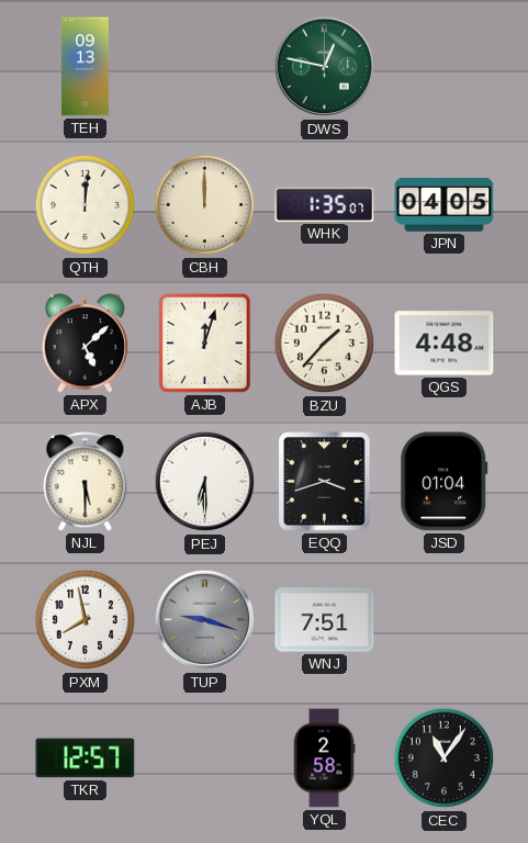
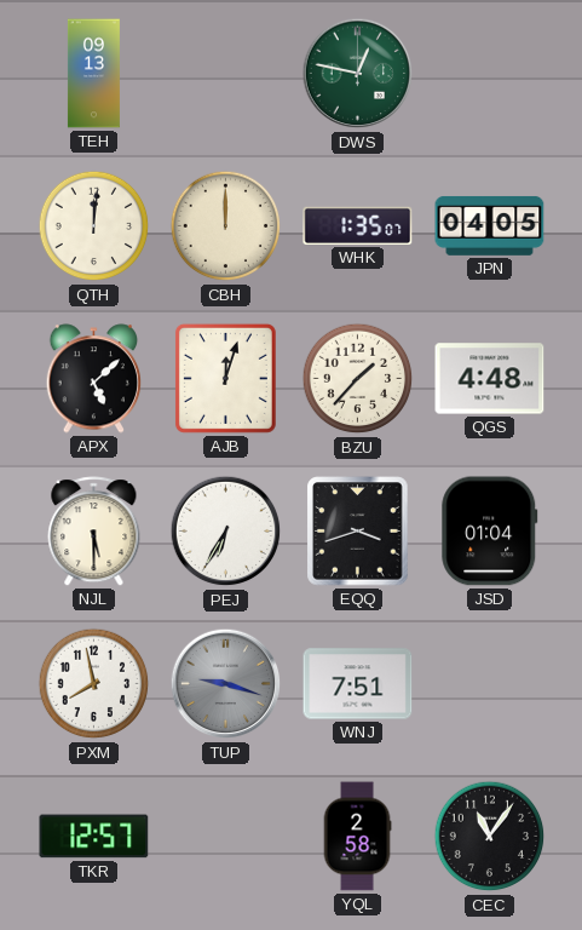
PEJ: 6:30 -> 6:35
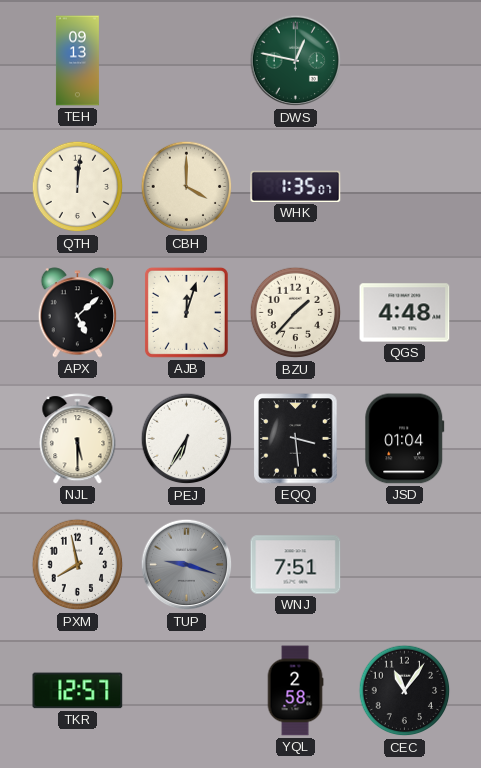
CBH: 12:00 -> 4:00
JPN: 04:05 -> none
EQQ: 3:42 -> 3:29
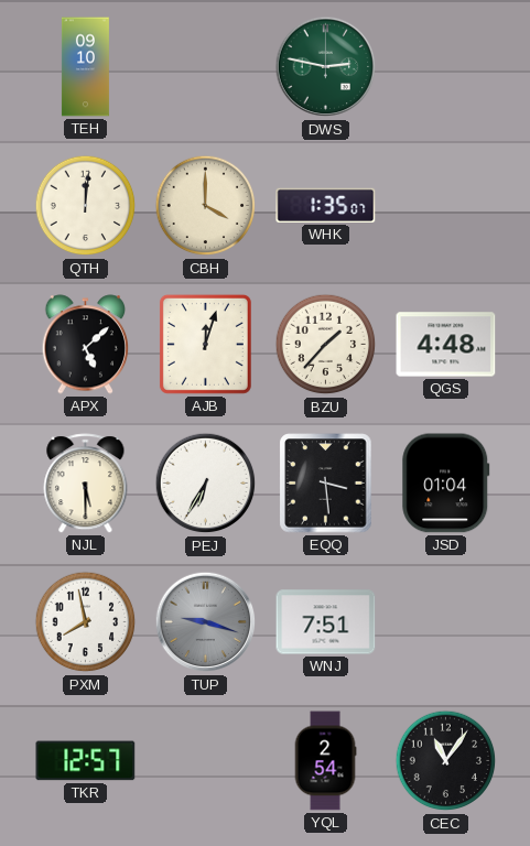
TEH: 09:13 -> 09:10
DWS: 12:47 -> 2:47
YQL: 2:58 -> 2:54
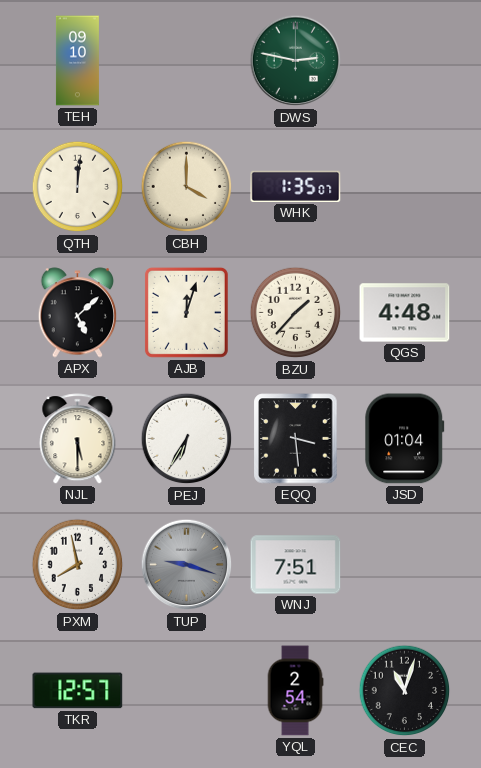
CEC: 11:06 -> 11:03
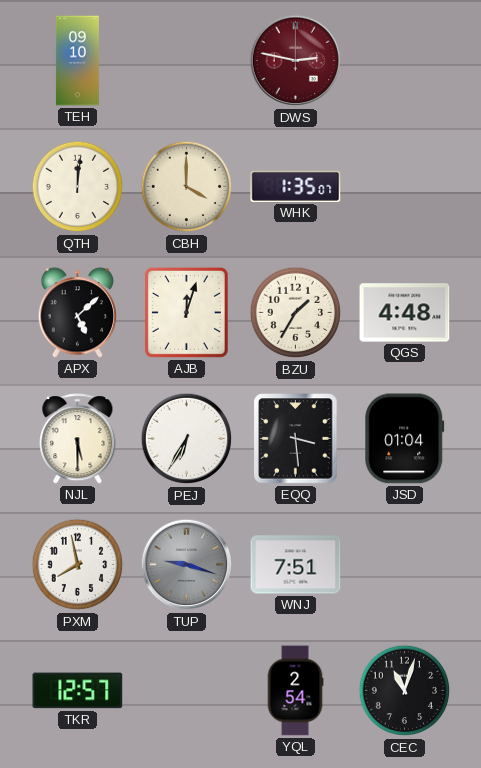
DWS dial: green -> burgundy
BZU: 1:37 -> 1:35
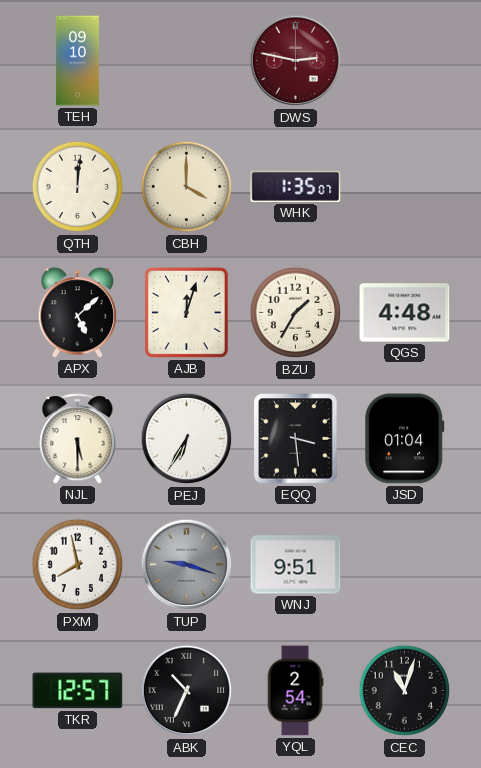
WNJ: 7:51 -> 9:51
ABK: none -> 10:34
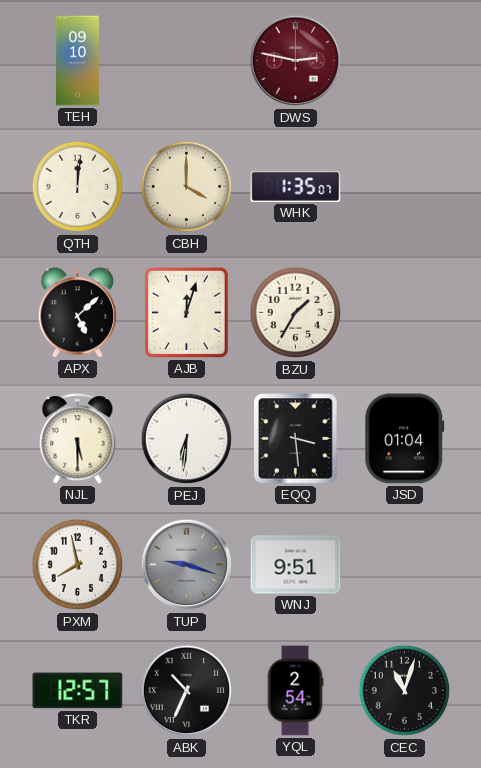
QGS: 4:48 -> none
PEJ: 6:35 -> 6:31
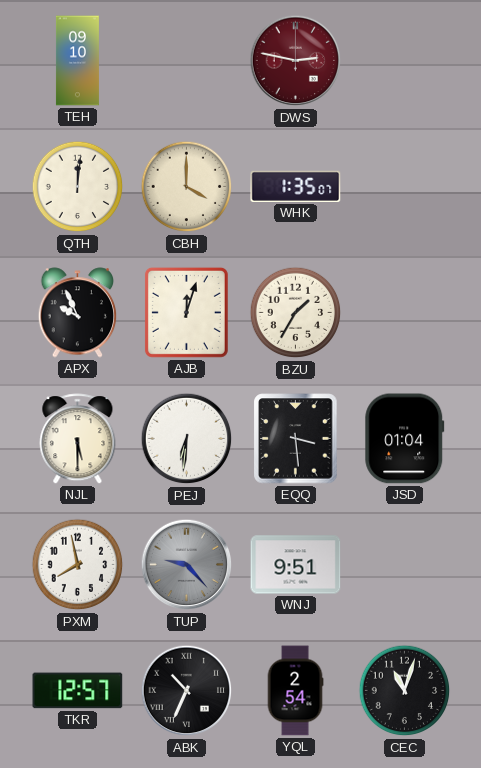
APX: 5:08 -> 9:56
TUP: 9:18 -> 9:23
